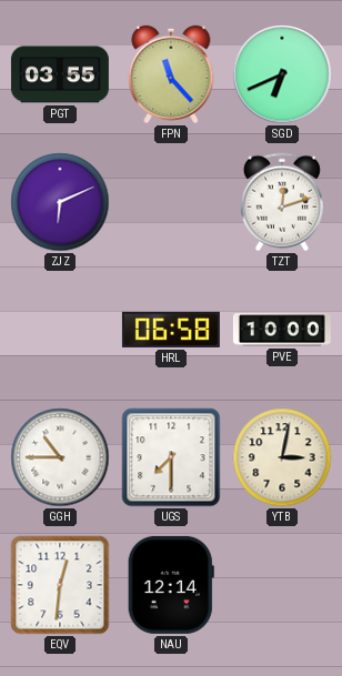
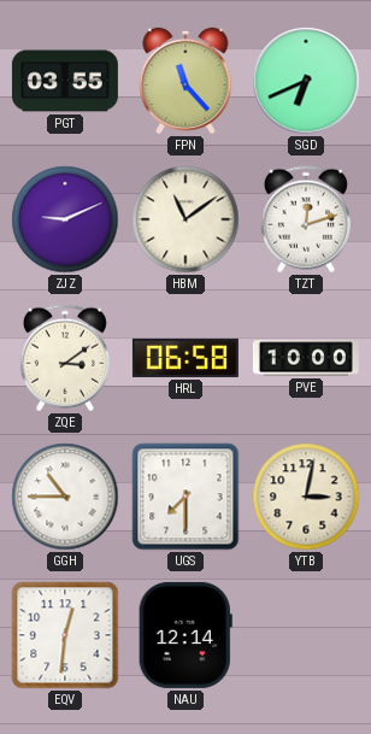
ZJZ: 6:11 -> 9:11
HBM: none -> 11:09
ZQE: none -> 3:09
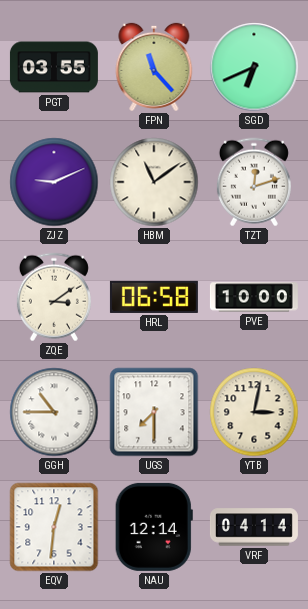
VRF: none -> 04:14
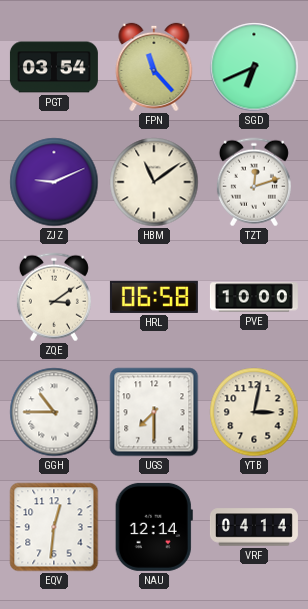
PGT: 03:55 -> 03:54
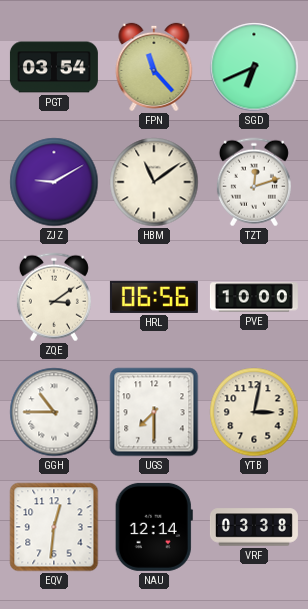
ZJZ: 9:11 -> 9:10
HRL: 06:58 -> 06:56
VRF: 04:14 -> 03:38
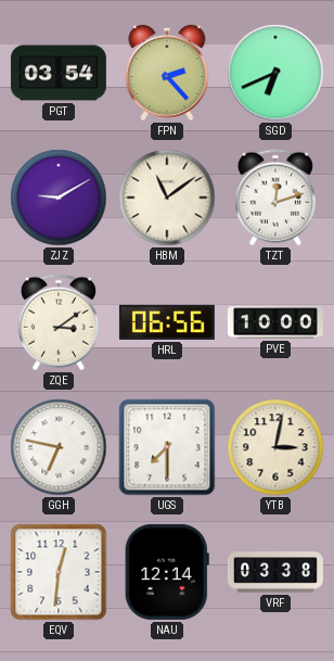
FPN: 11:23 -> 2:23
GGH: 10:45 -> 6:47
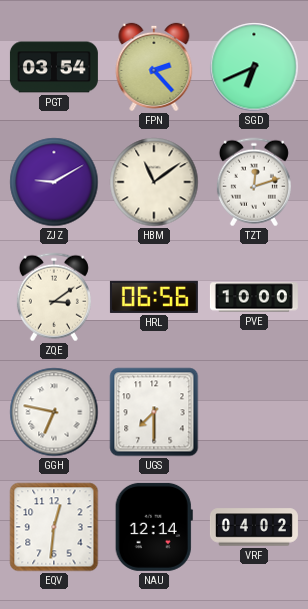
YTB: 3:02 -> none
VRF: 03:38 -> 04:02
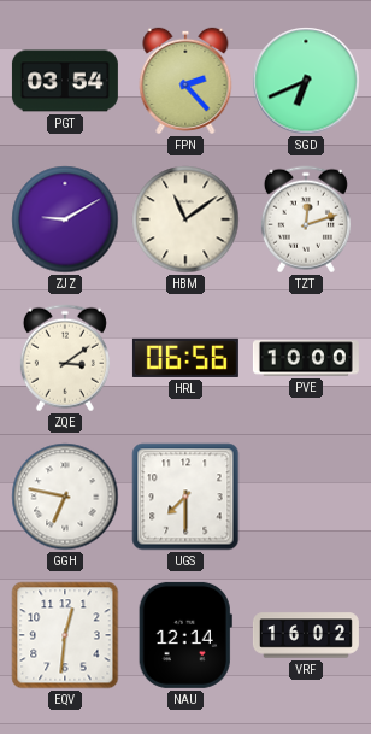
VRF: 04:02 -> 16:02
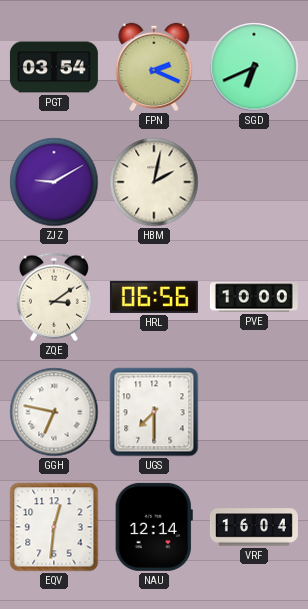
FPN: 2:23 -> 2:19
HBM: 11:09 -> 2:02
TZT: 12:12 -> none
VRF: 16:02 -> 16:04
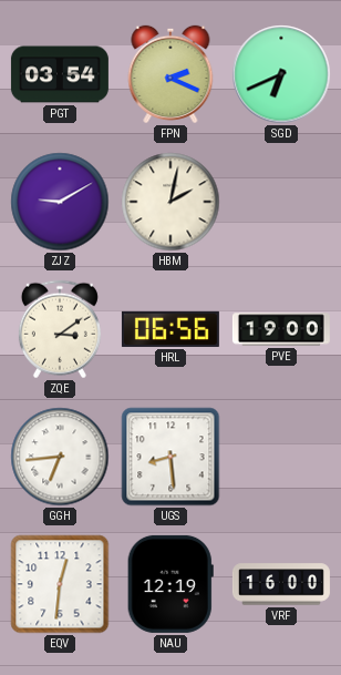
PVE: 10:00 -> 19:00
GGH: 6:47 -> 6:44
UGS: 7:30 -> 8:29
NAU: 12:14 -> 12:19
VRF: 16:04 -> 16:00
